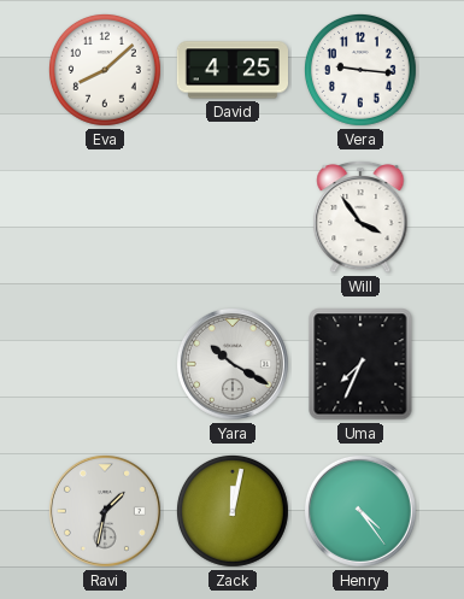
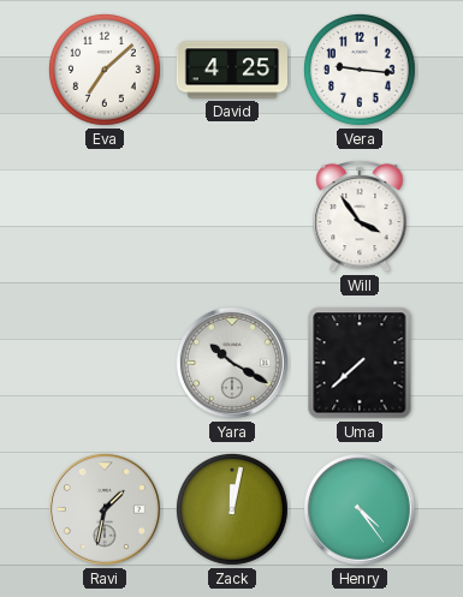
Eva: 8:08 -> 7:08
Uma: 7:34 -> 7:38
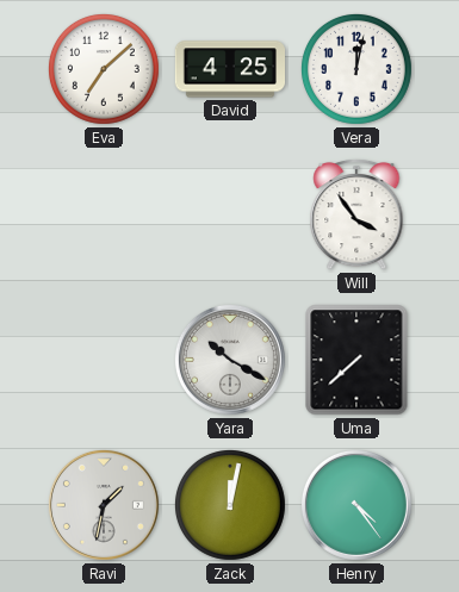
Vera: 9:16 -> 12:02
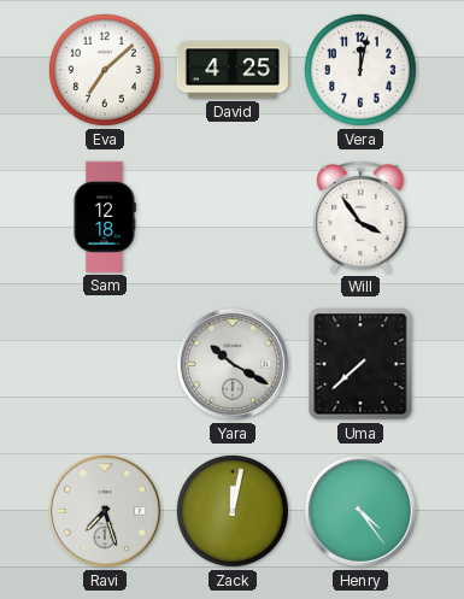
Sam: none -> 12:18
Ravi: 1:32 -> 7:27
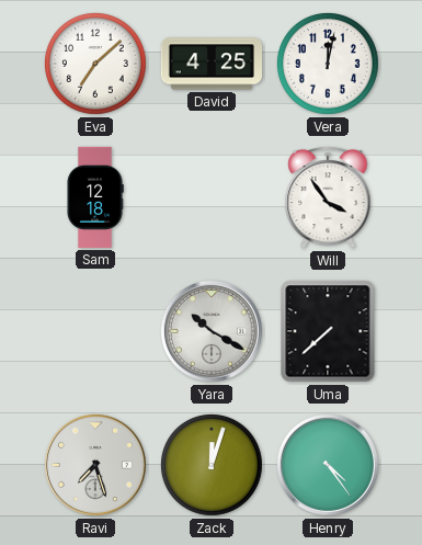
Zack: 12:02 -> 12:03
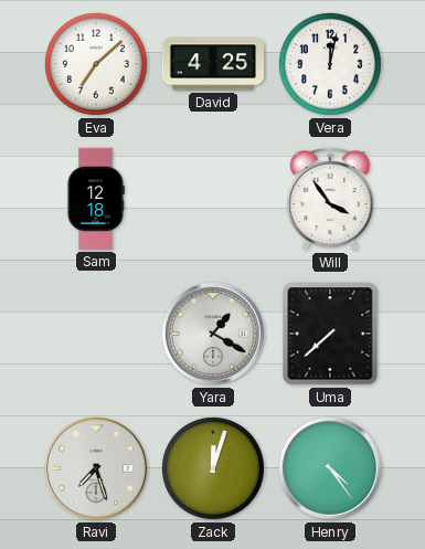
Yara: 10:20 -> 1:20
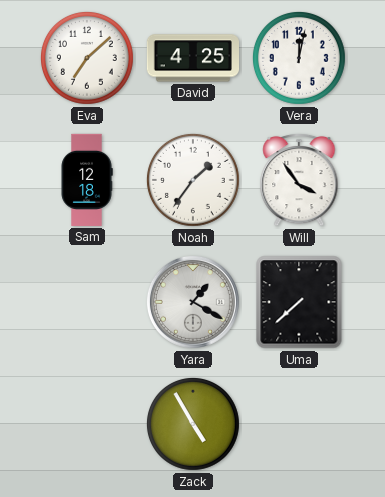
Noah: none -> 1:36
Ravi: 7:27 -> none
Zack: 12:03 -> 4:55
Henry: 4:24 -> none
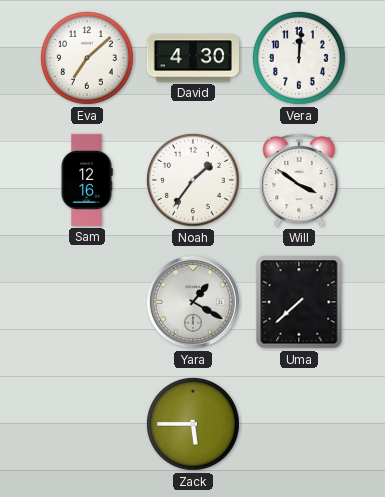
David: 4:25 -> 4:30
Vera: 12:02 -> 12:01
Sam: 12:18 -> 12:16
Will: 3:54 -> 3:51
Zack: 4:55 -> 5:45
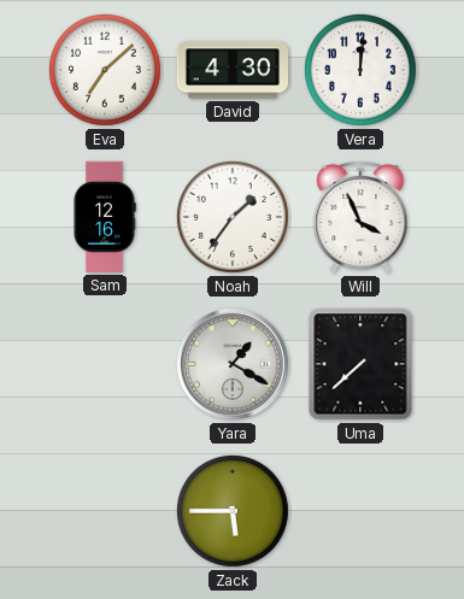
Will: 3:51 -> 3:56
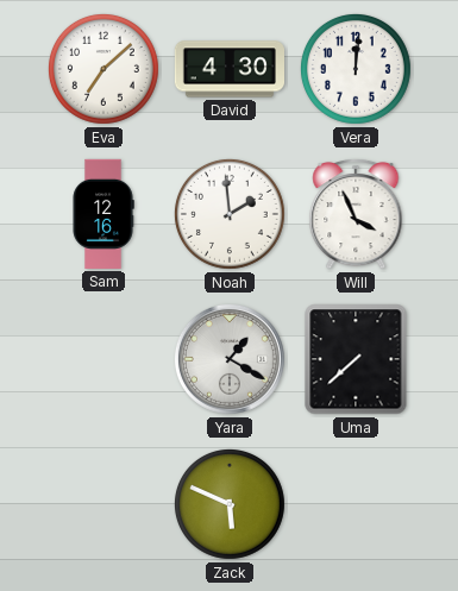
Noah: 1:36 -> 1:59
Zack: 5:45 -> 5:49
